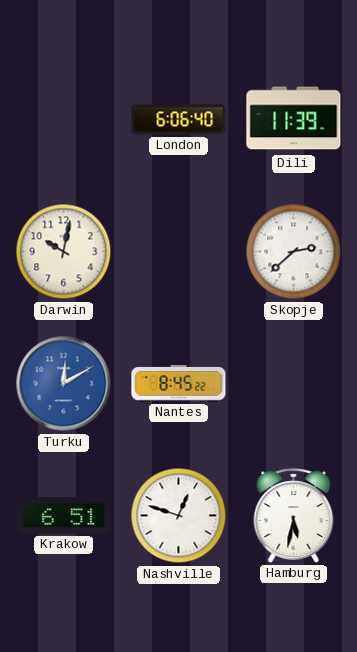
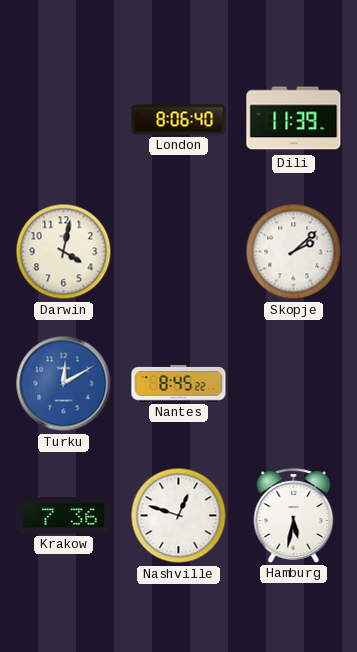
London: 6:06 -> 8:06
Darwin: 10:02 -> 4:02
Skopje: 2:38 -> 2:08
Krakow: 6:51 -> 7:36
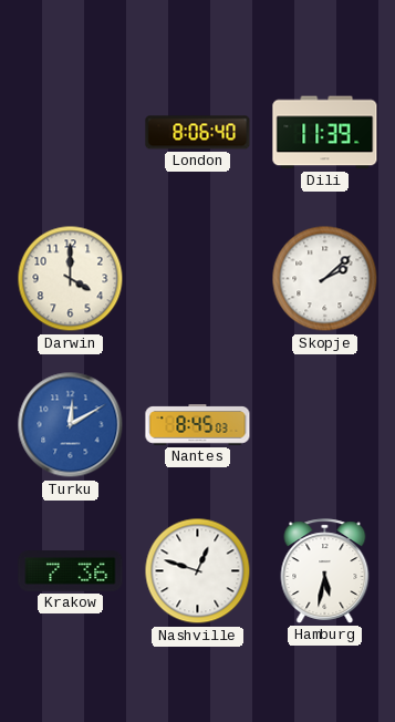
Darwin: 4:02 -> 4:00
Nantes: 8:45:22 -> 8:45:03
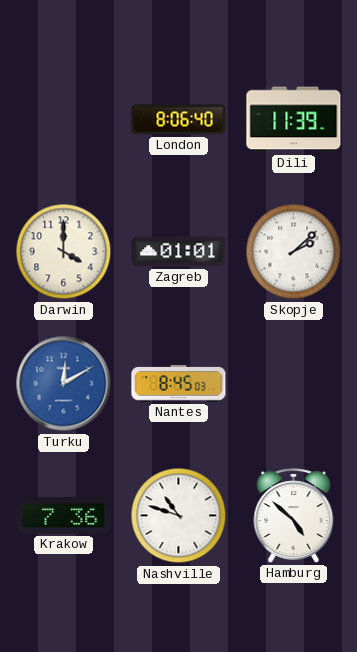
Zagreb: none -> 01:01
Nashville: 12:48 -> 10:48
Hamburg: 5:32 -> 4:52
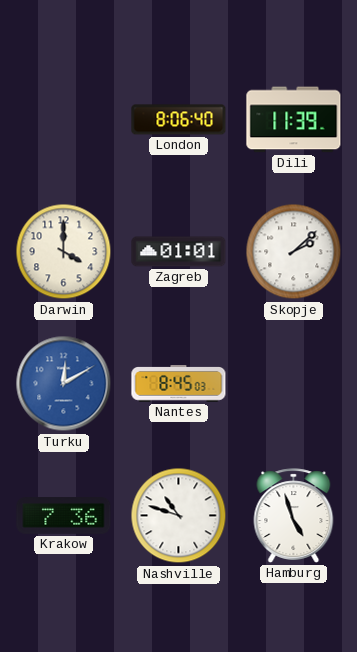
Hamburg: 4:52 -> 4:57
